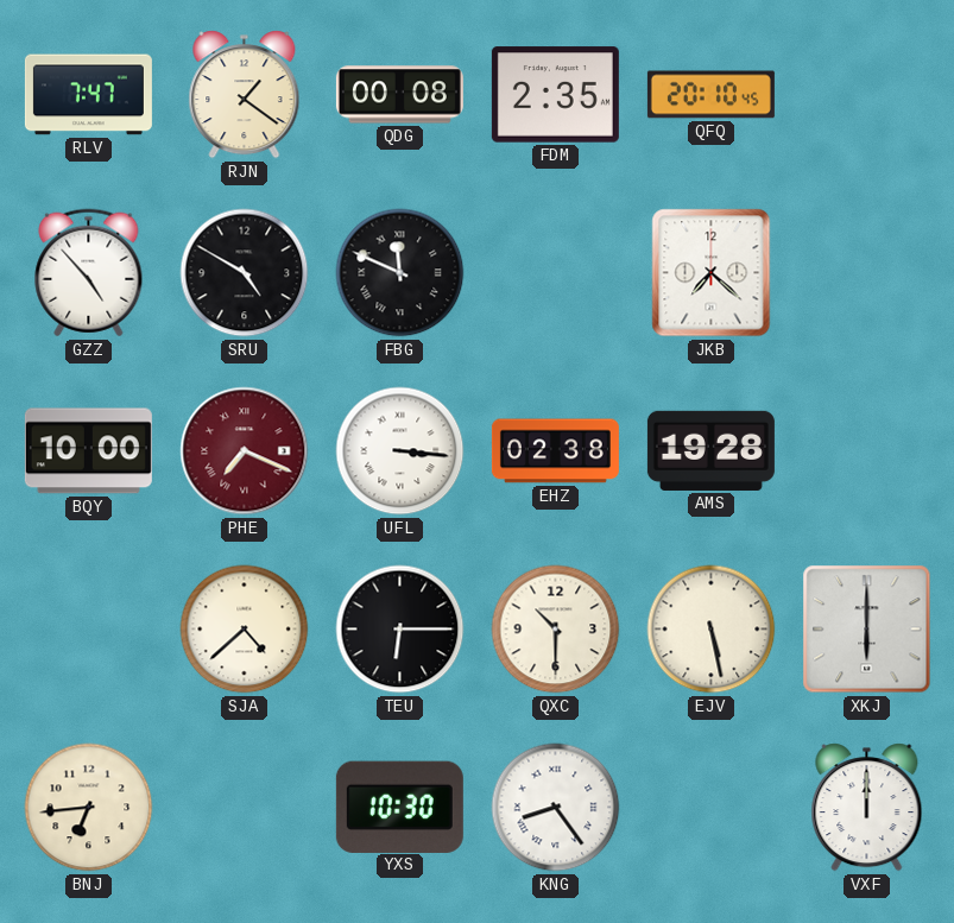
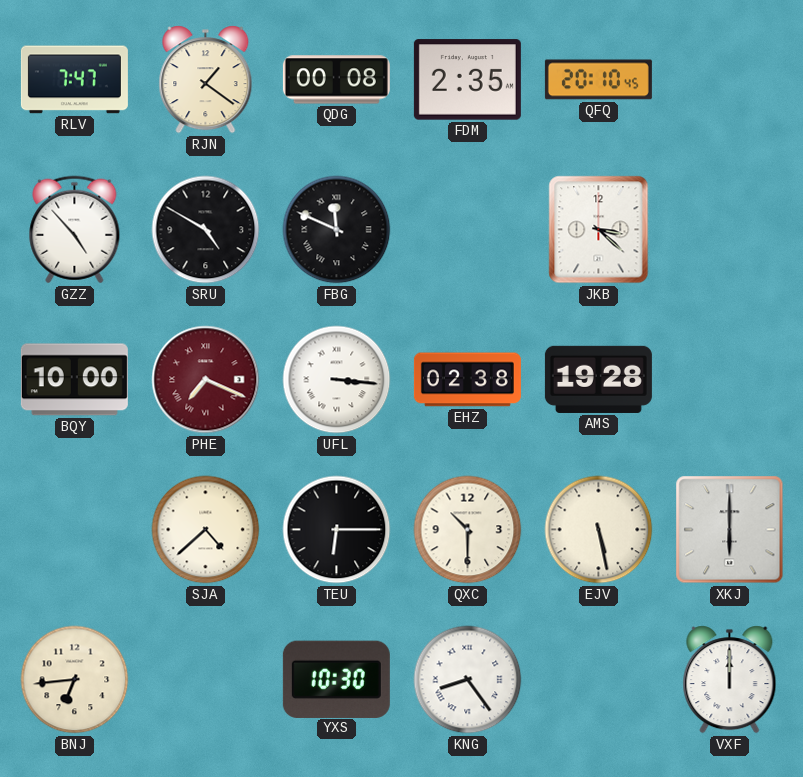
JKB: 7:22 -> 3:22
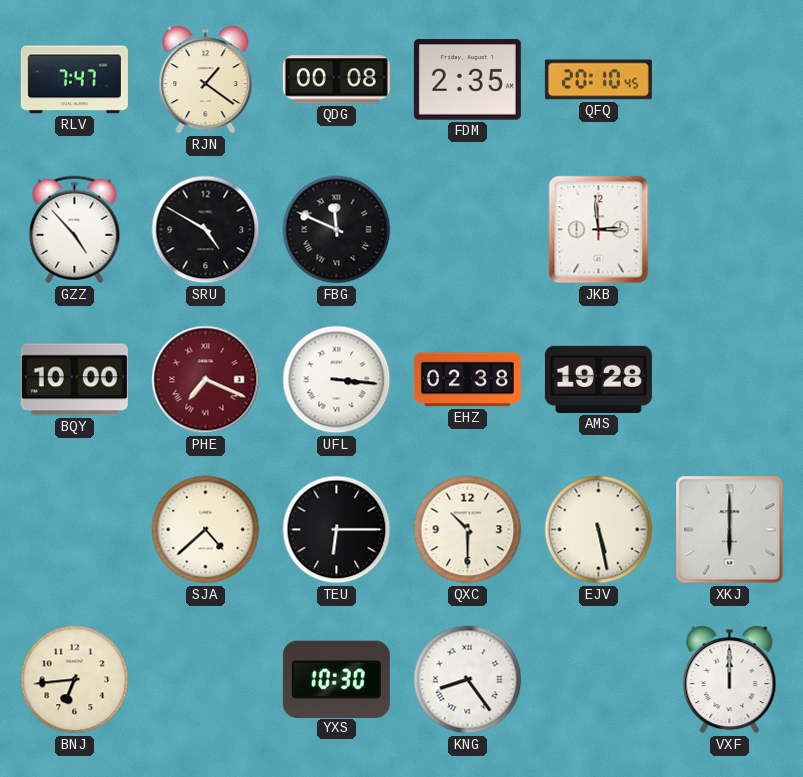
JKB: 3:22 -> 2:59
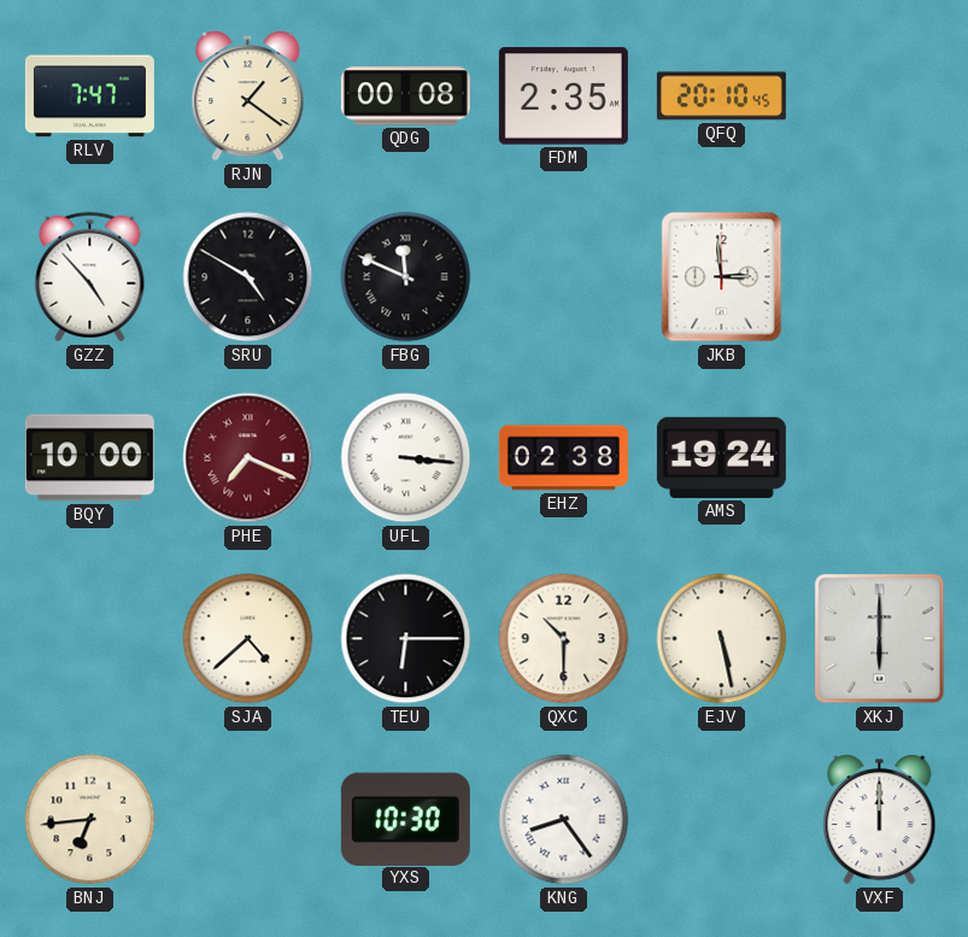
AMS: 19:28 -> 19:24
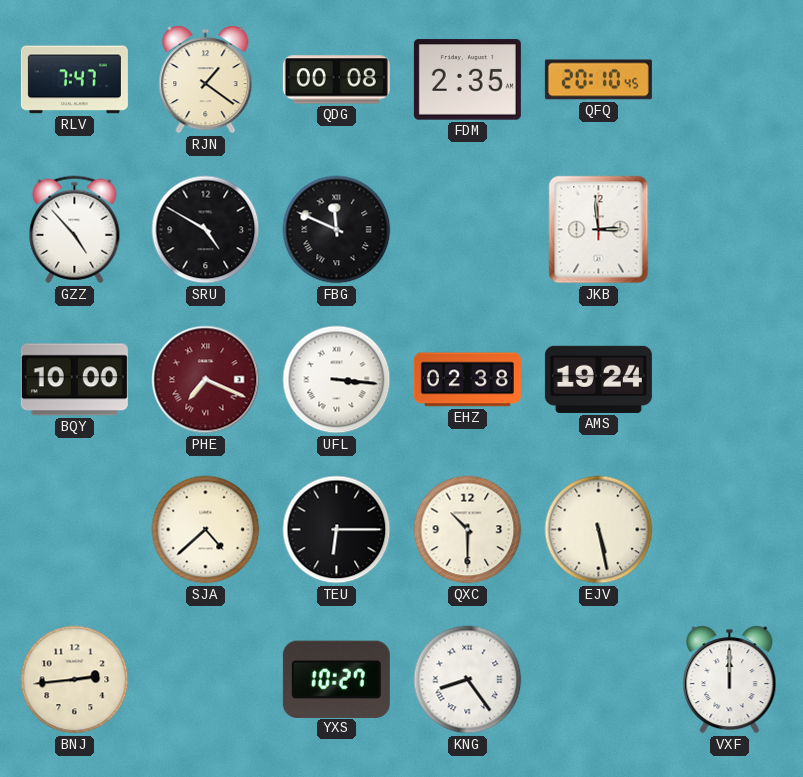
XKJ: 6:00 -> none
BNJ: 6:44 -> 2:44
YXS: 10:30 -> 10:27
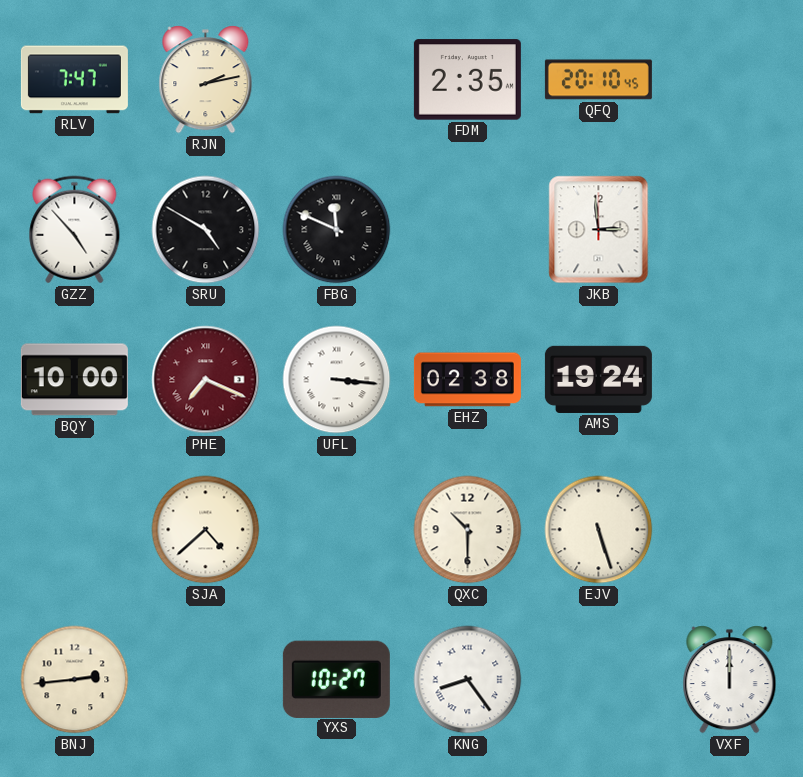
RJN: 1:21 -> 2:13
QDG: 00:08 -> none
TEU: 6:15 -> none
EJV: 5:28 -> 5:27
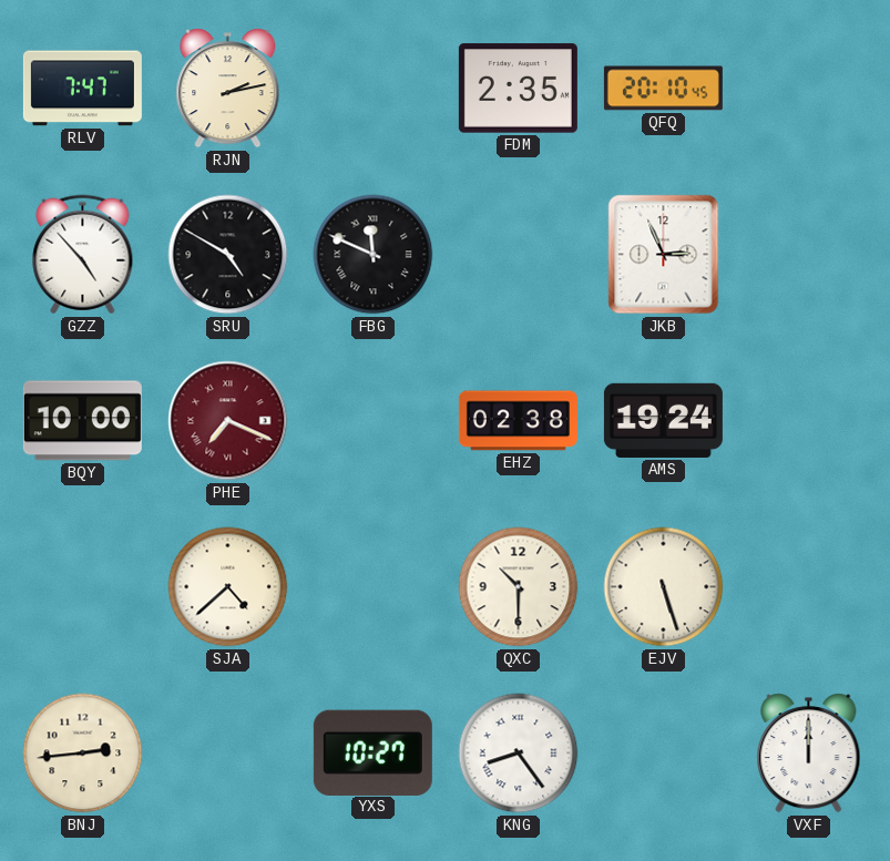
JKB: 2:59 -> 2:56
UFL: 3:16 -> none
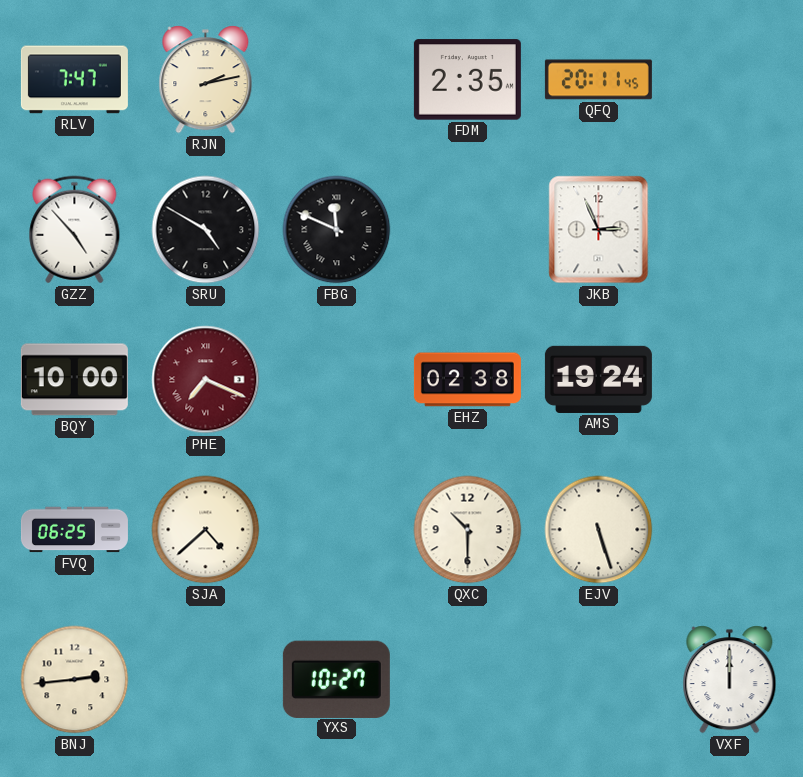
QFQ: 20:10 -> 20:11
FVQ: none -> 06:25
KNG: 8:24 -> none
